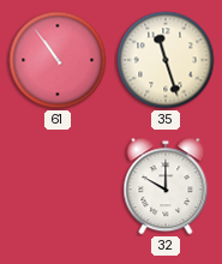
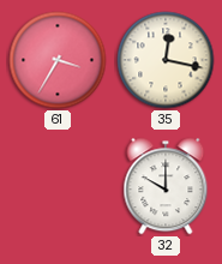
61: 10:54 -> 3:35
35: 11:27 -> 12:17
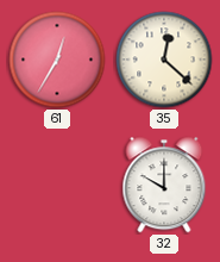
61: 3:35 -> 12:35
35: 12:17 -> 12:22
